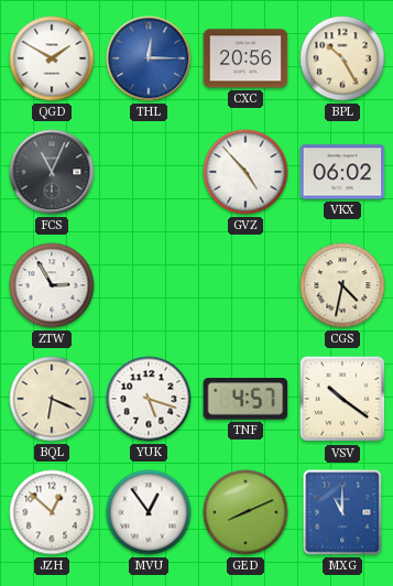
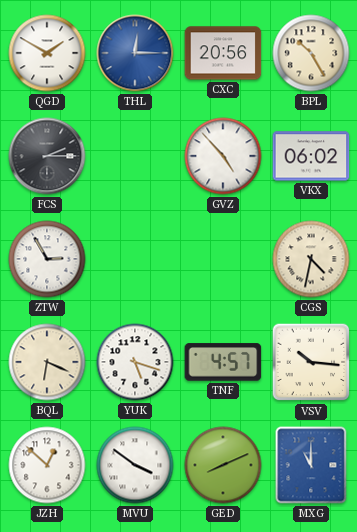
FCS: 11:04 -> 2:15
VSV: 10:21 -> 10:16
MVU: 12:54 -> 3:51
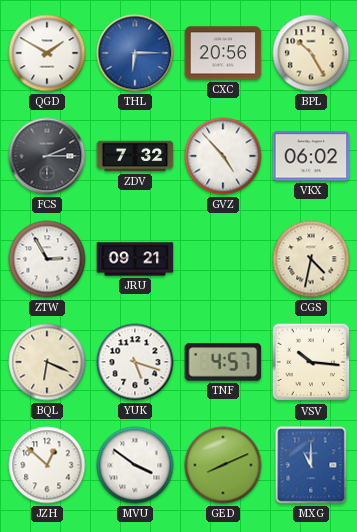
THL: 12:15 -> 6:15
ZDV: none -> 7:32
JRU: none -> 09:21
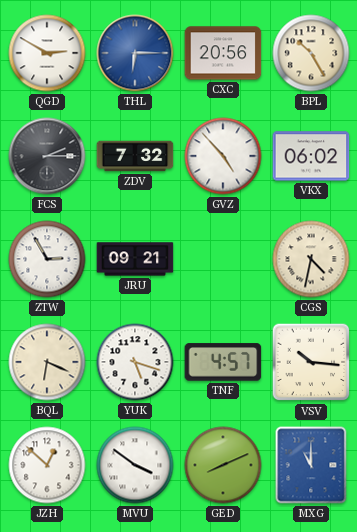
QGD: 1:50 -> 2:50
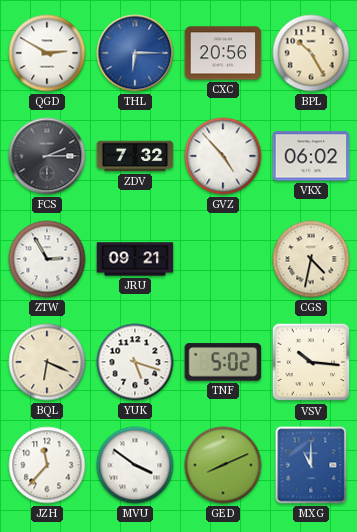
TNF: 4:57 -> 5:02
JZH: 12:52 -> 11:37
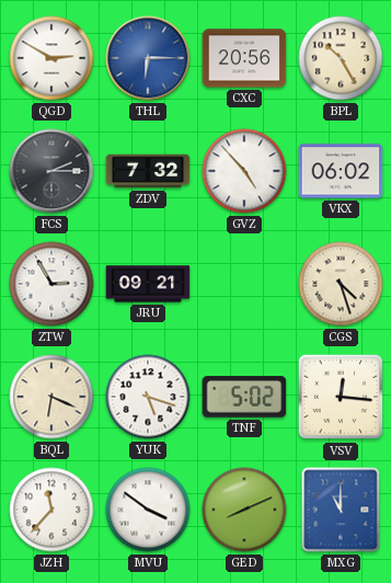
CGS: 4:32 -> 4:27
VSV: 10:16 -> 12:16
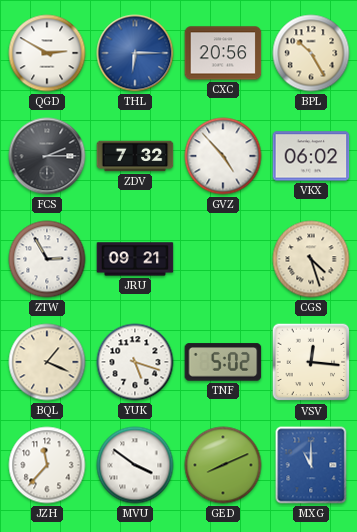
BQL: 6:19 -> 1:19
